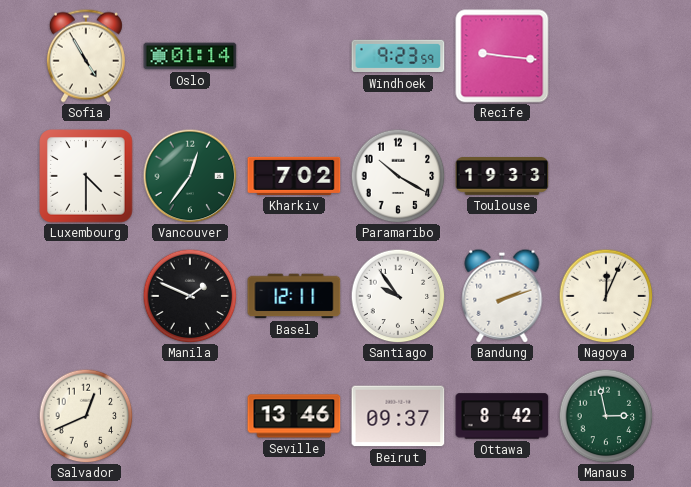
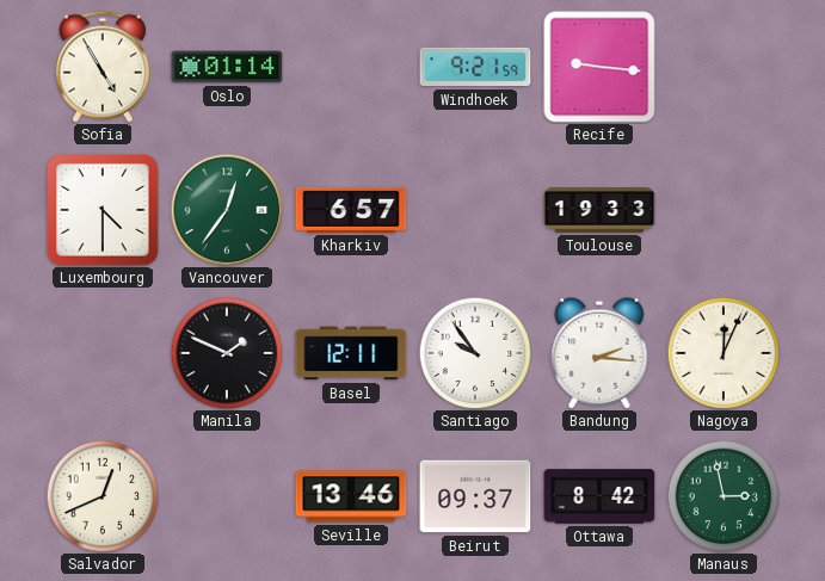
Windhoek: 9:23 -> 9:21
Kharkiv: 7:02 -> 6:57
Paramaribo: 10:20 -> none
Bandung: 2:12 -> 2:16
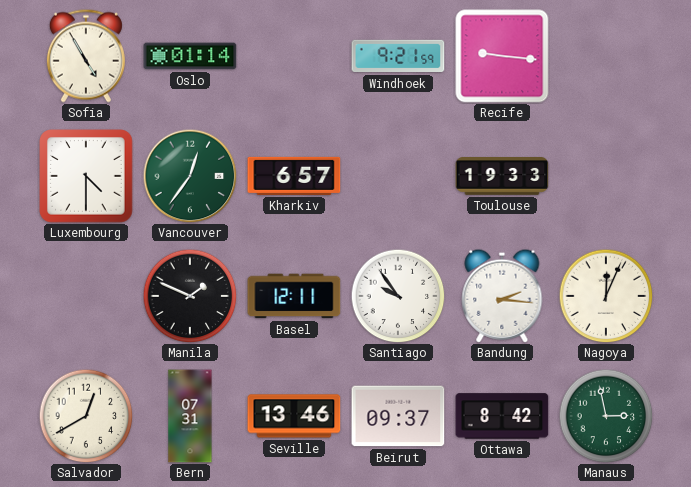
Salvador: 12:41 -> 12:40
Bern: none -> 07:31
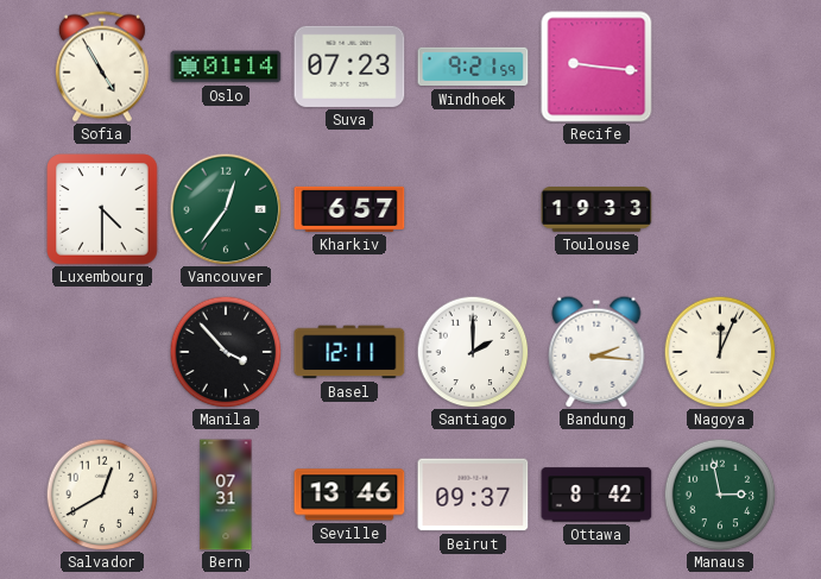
Suva: none -> 07:23
Manila: 1:49 -> 3:53
Santiago: 9:54 -> 2:00
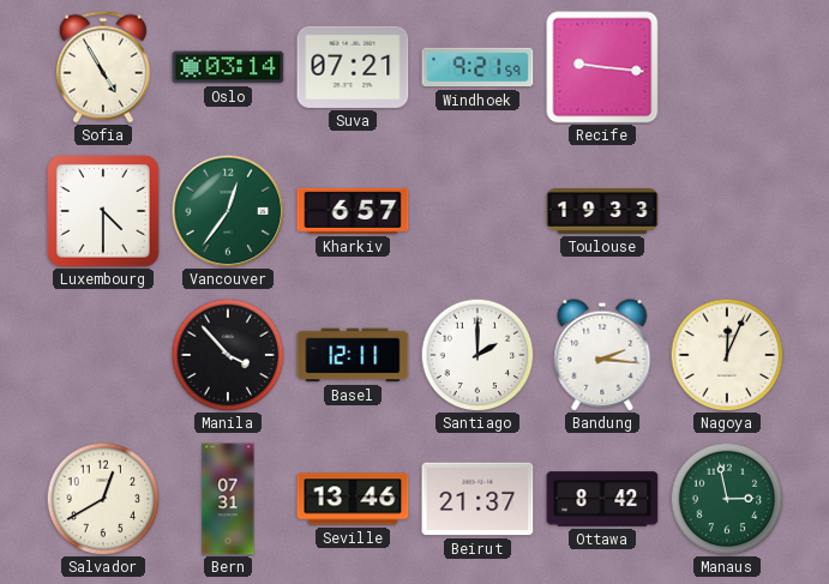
Oslo: 01:14 -> 03:14
Suva: 07:23 -> 07:21
Beirut: 09:37 -> 21:37
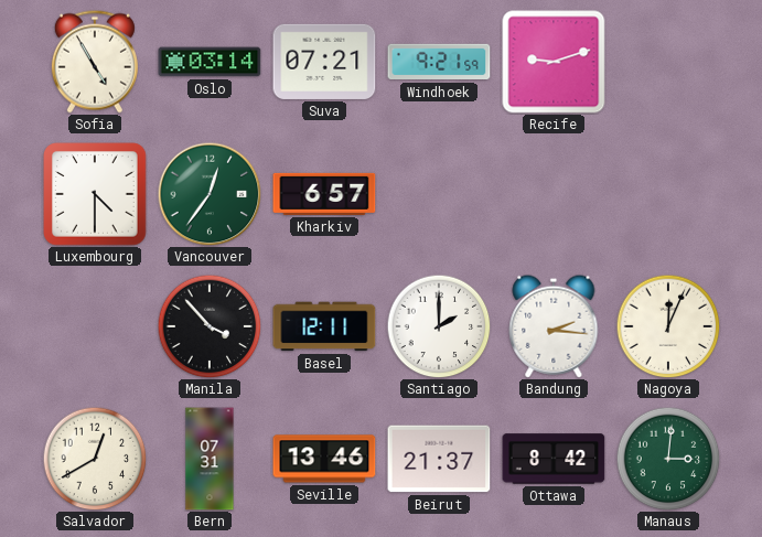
Recife: 9:16 -> 9:12
Toulouse: 19:33 -> none
Manaus: 2:58 -> 3:01
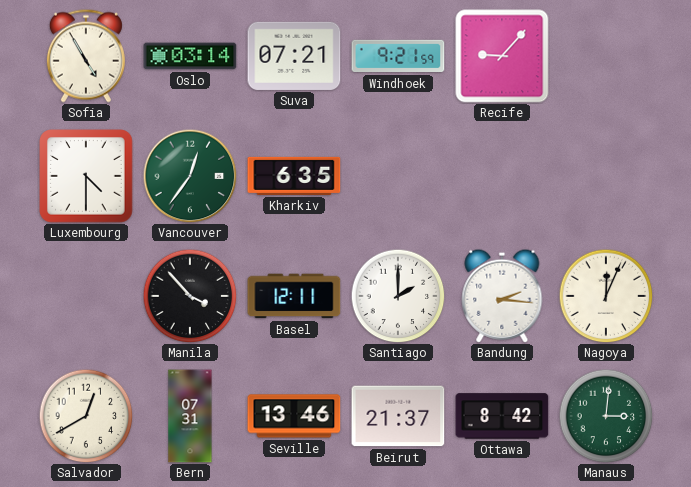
Recife: 9:12 -> 9:07
Kharkiv: 6:57 -> 6:35
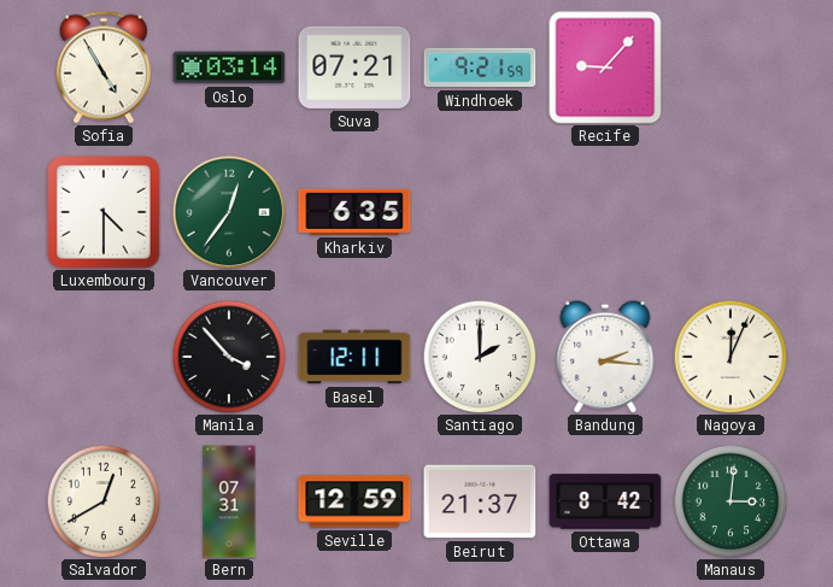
Seville: 13:46 -> 12:59
